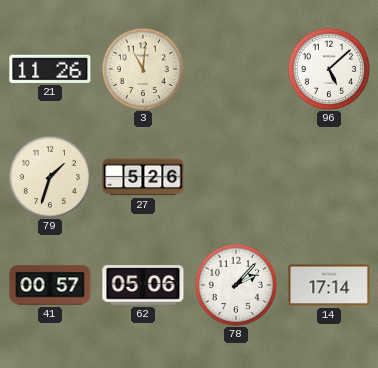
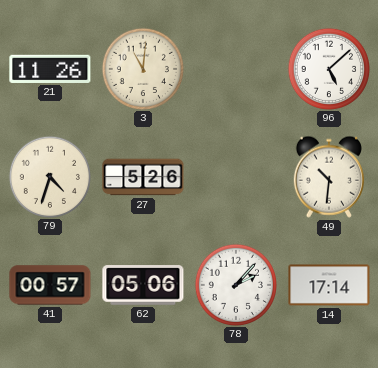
79: 1:33 -> 4:33
49: none -> 10:31
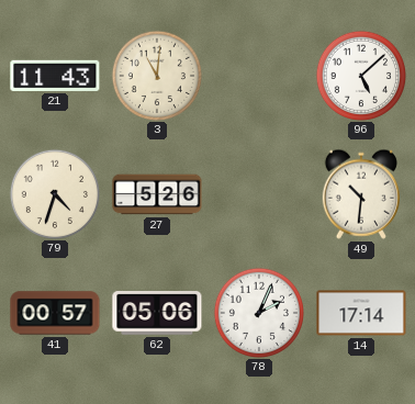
21: 11:26 -> 11:43
78: 2:07 -> 2:04
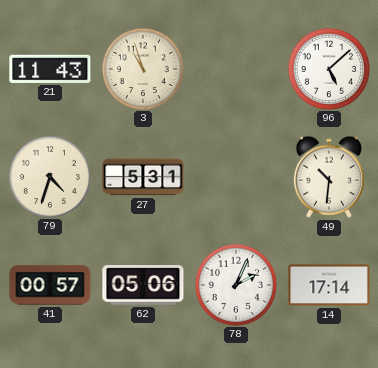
3: 11:01 -> 10:57
27: 5:26 -> 5:31
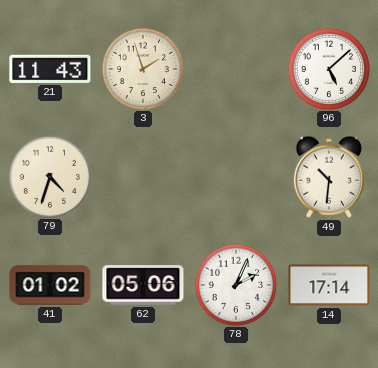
3: 10:57 -> 1:57
27: 5:31 -> none
41: 00:57 -> 01:02
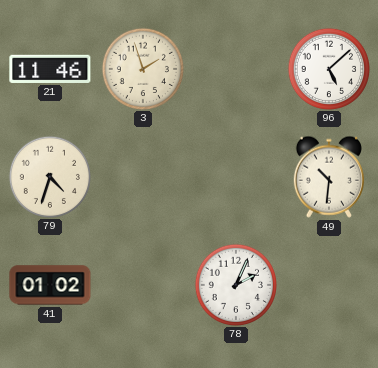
21: 11:43 -> 11:46
62: 05:06 -> none
14: 17:14 -> none
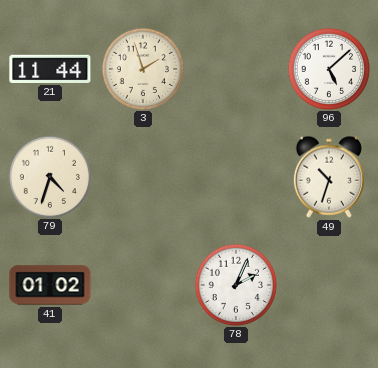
21: 11:46 -> 11:44
49: 10:31 -> 10:33
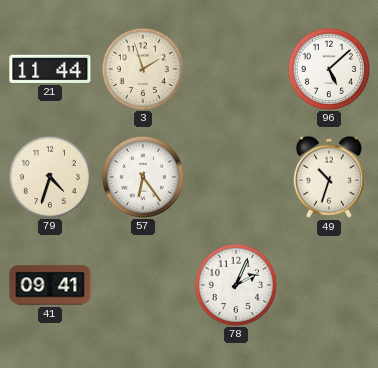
57: none -> 6:24
41: 01:02 -> 09:41
